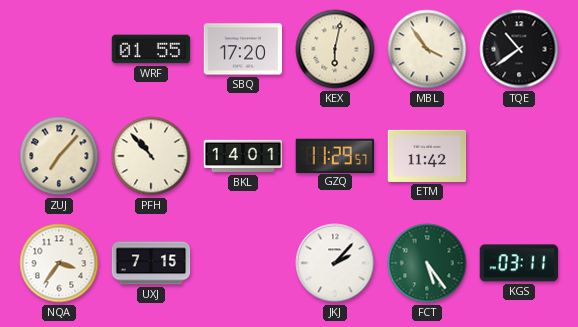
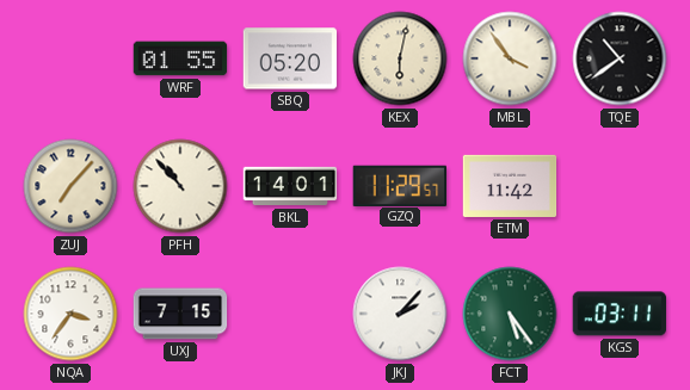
SBQ: 17:20 -> 05:20
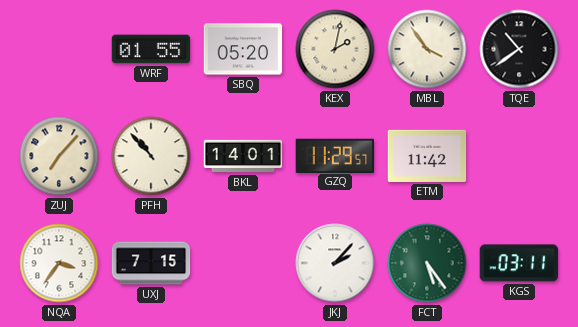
KEX: 6:02 -> 2:02
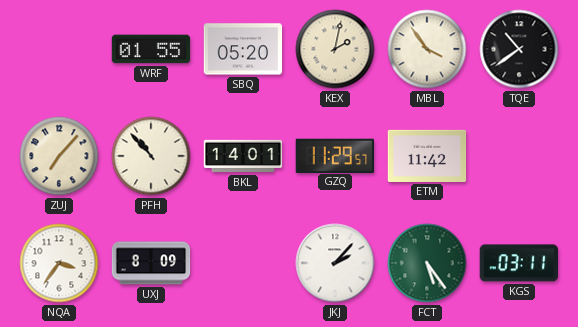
UXJ: 7:15 -> 8:09
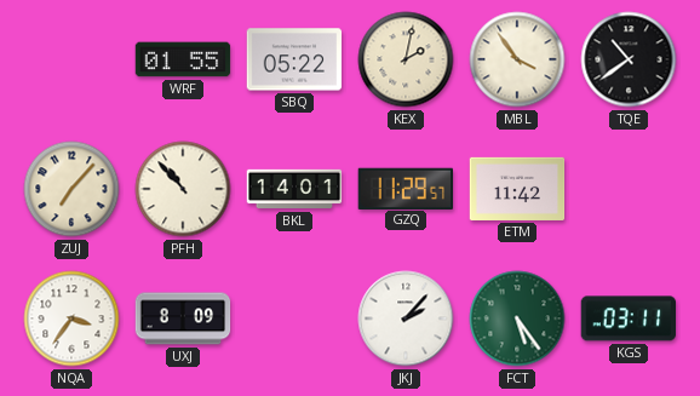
SBQ: 05:20 -> 05:22
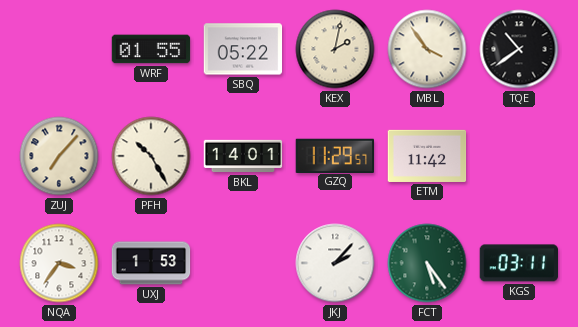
PFH: 10:53 -> 10:25
UXJ: 8:09 -> 1:53
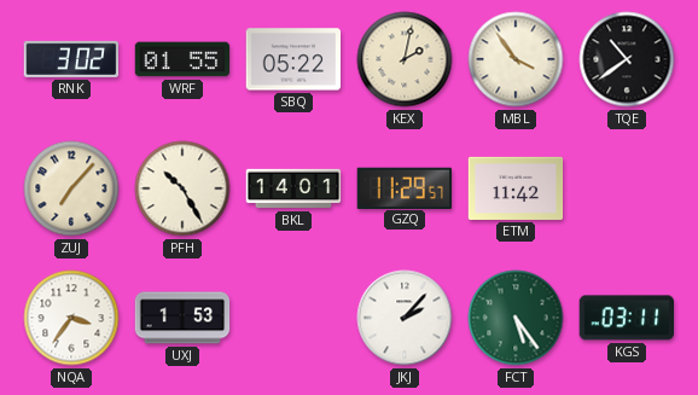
RNK: none -> 3:02
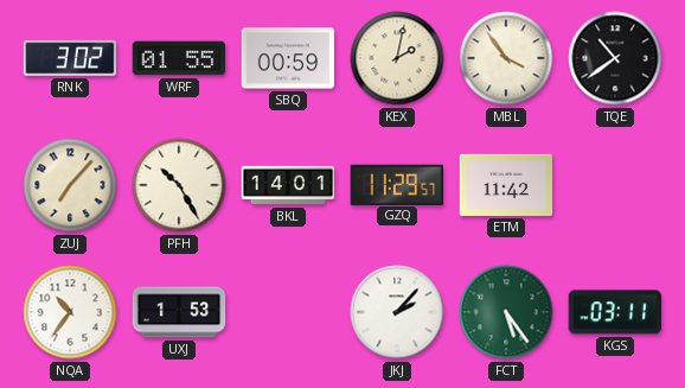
SBQ: 05:22 -> 00:59
NQA: 3:36 -> 10:36
